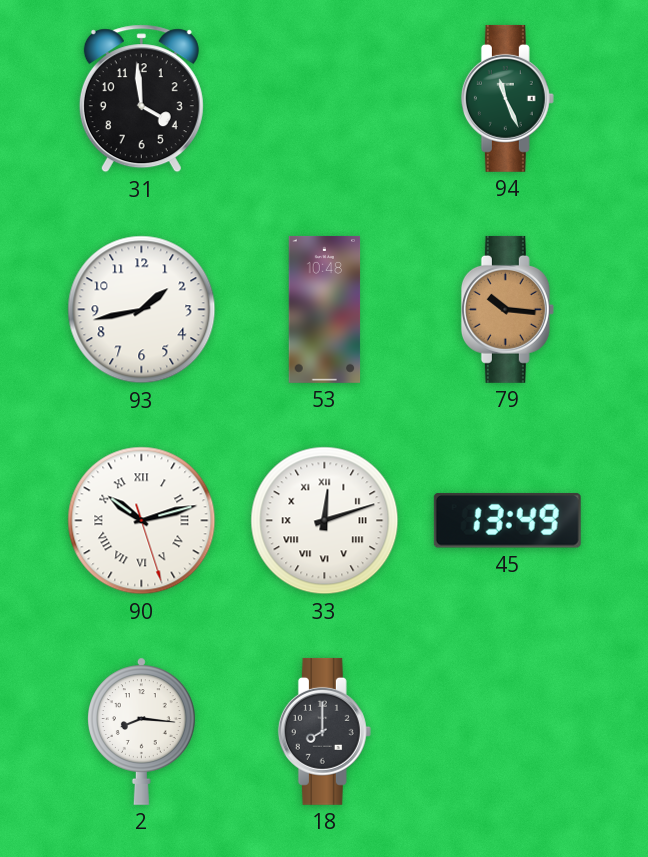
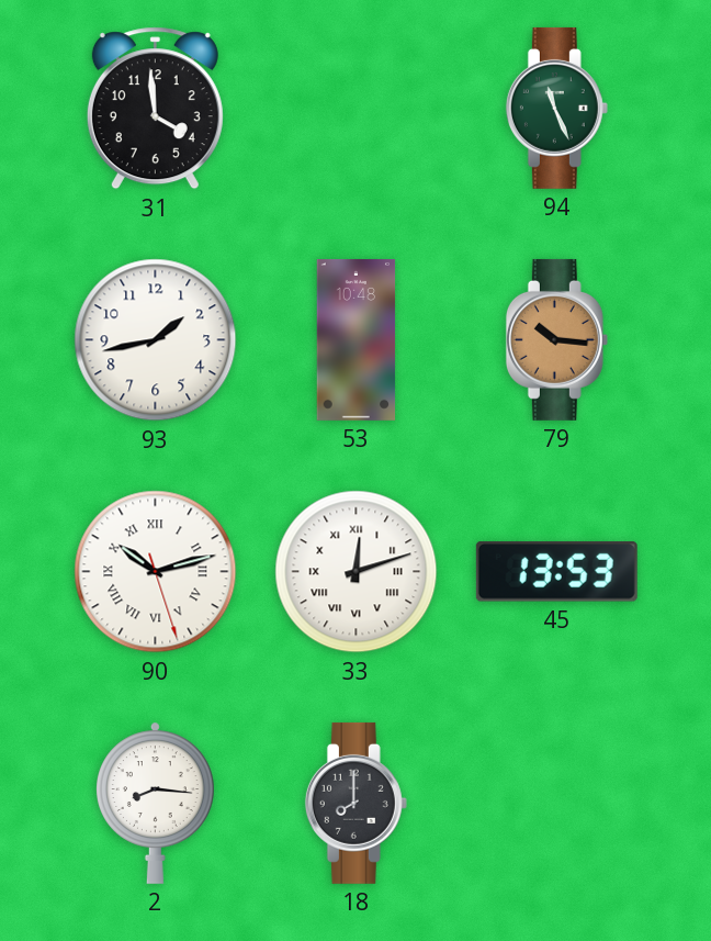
45: 13:49 -> 13:53
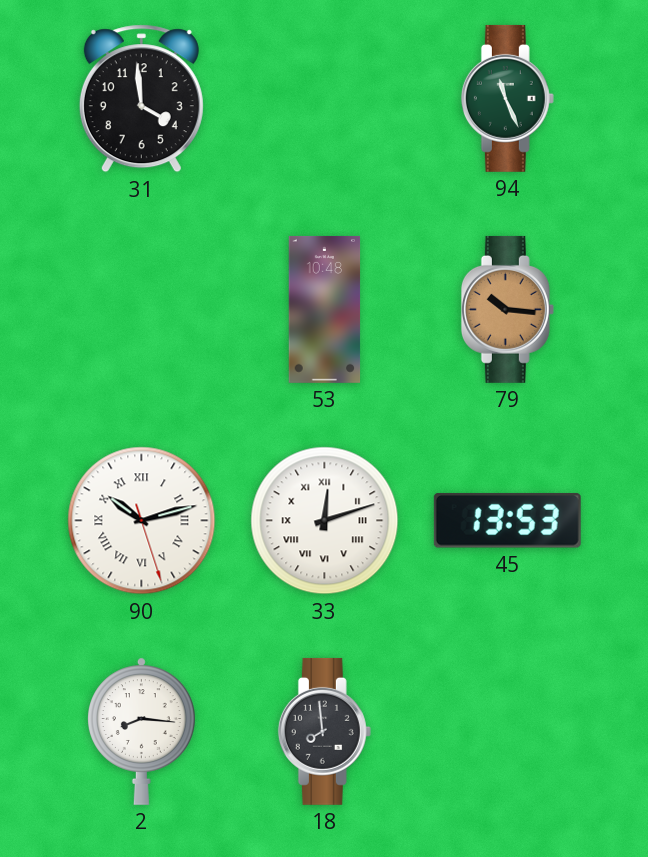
93: 1:43 -> none
18: 8:00 -> 7:59
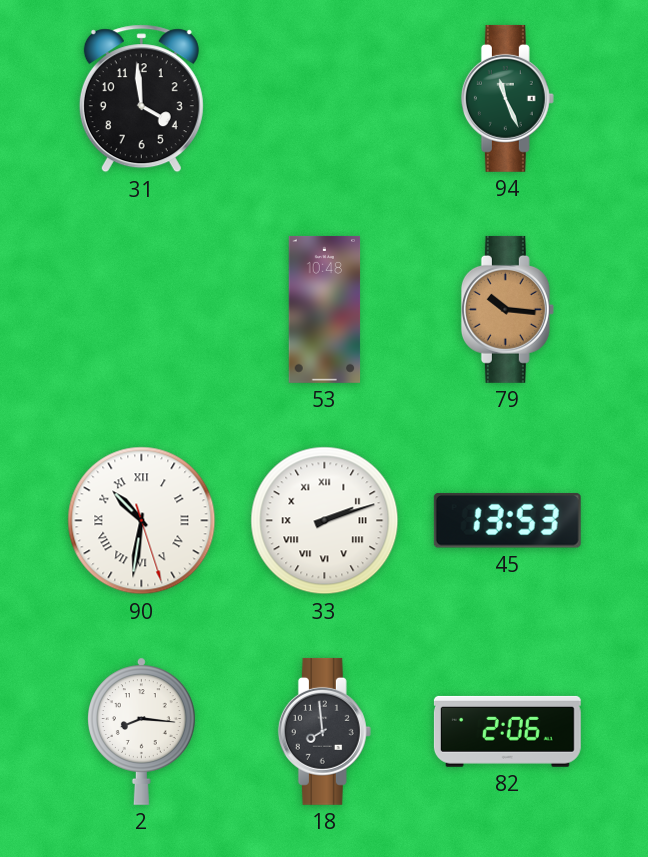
90: 10:12 -> 10:31
33: 12:12 -> 2:12
82: none -> 2:06
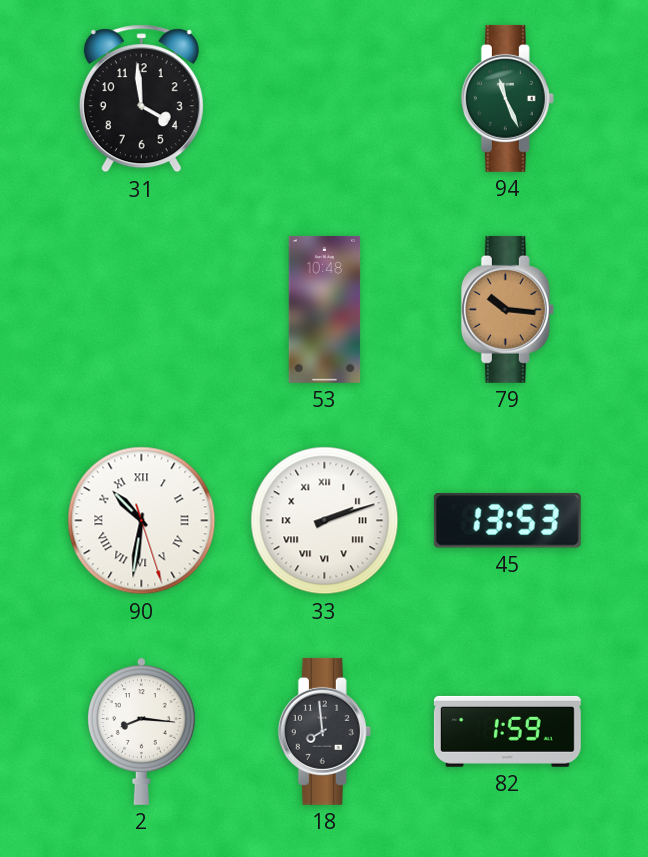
82: 2:06 -> 1:59
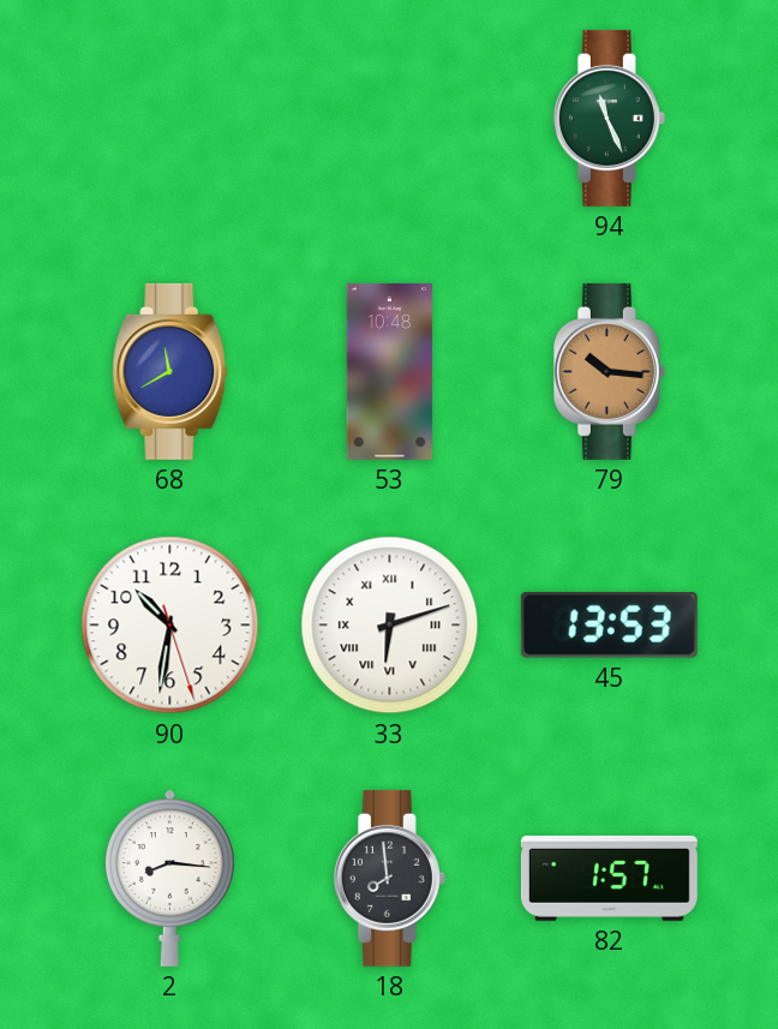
31: 3:59 -> none
68: none -> 11:40
90 numerals: Roman -> Arabic
33: 2:12 -> 6:12
82: 1:59 -> 1:57
